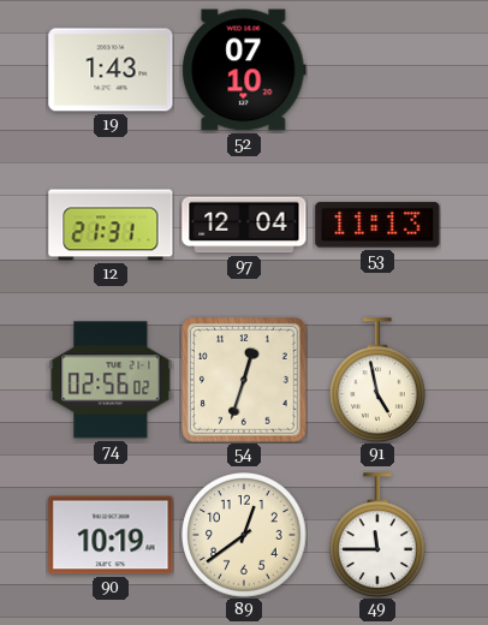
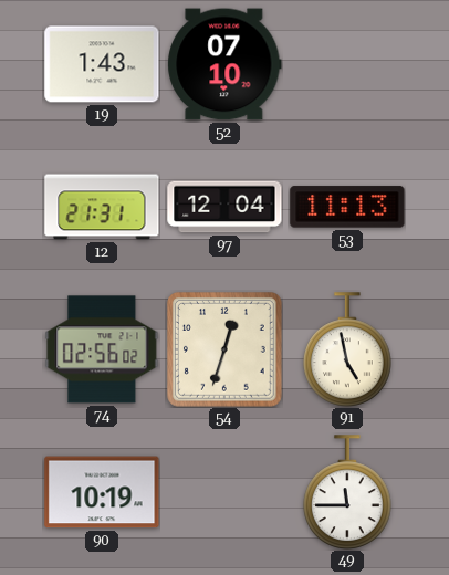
89: 12:39 -> none
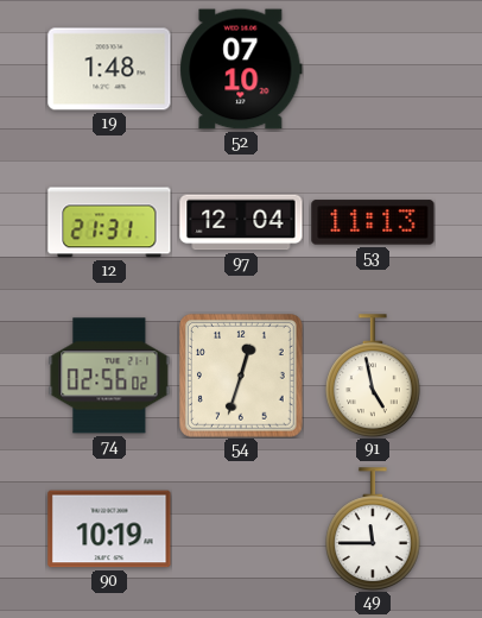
19: 1:43 -> 1:48
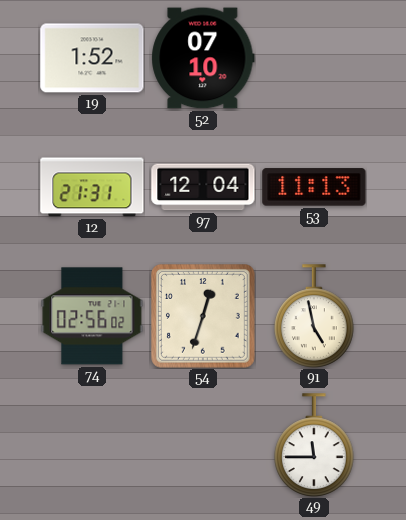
19: 1:48 -> 1:52
90: 10:19 -> none
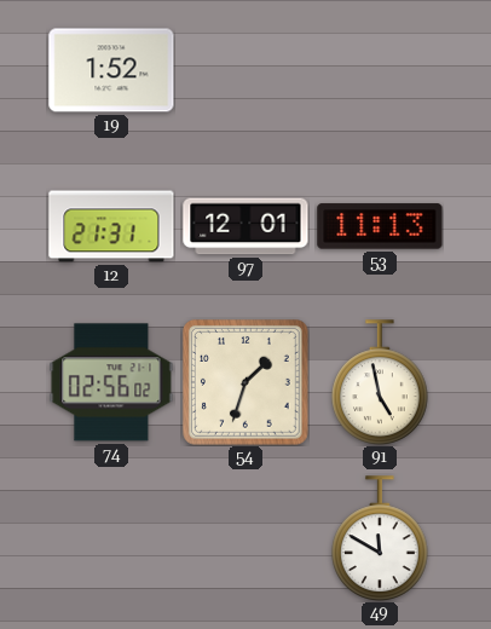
52: 07:10 -> none
97: 12:04 -> 12:01
54: 12:33 -> 1:33
49: 11:45 -> 11:50
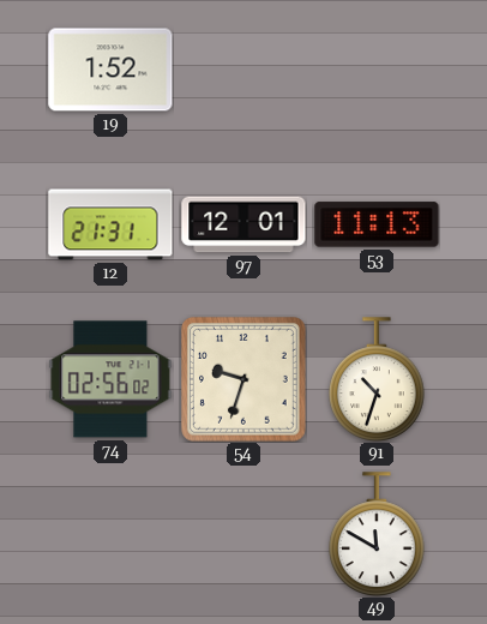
54: 1:33 -> 9:33
91: 4:58 -> 10:33
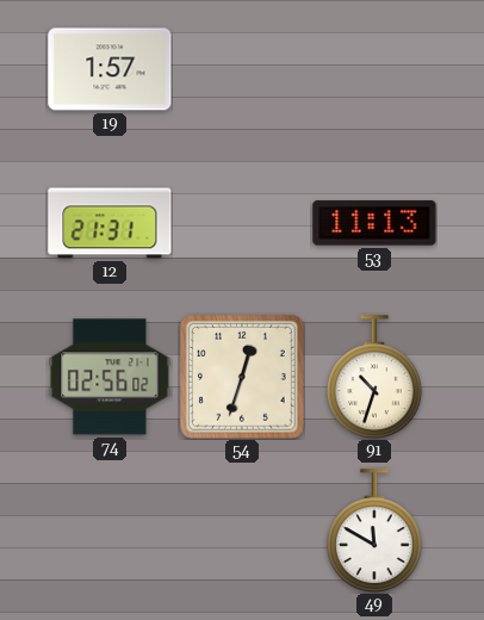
19: 1:52 -> 1:57
97: 12:01 -> none
54: 9:33 -> 12:33
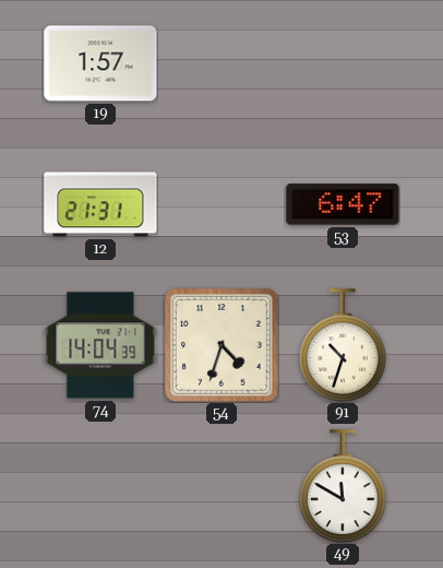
53: 11:13 -> 6:47
74: 02:56 -> 14:04
54: 12:33 -> 4:33
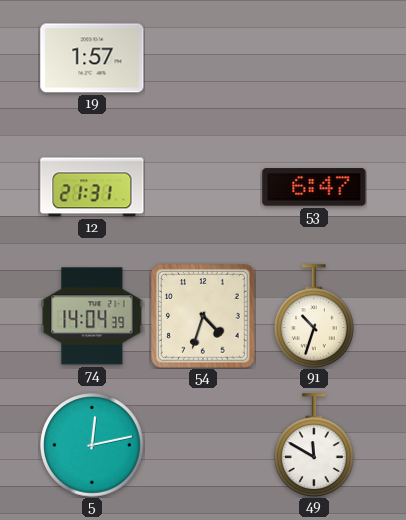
5: none -> 12:13
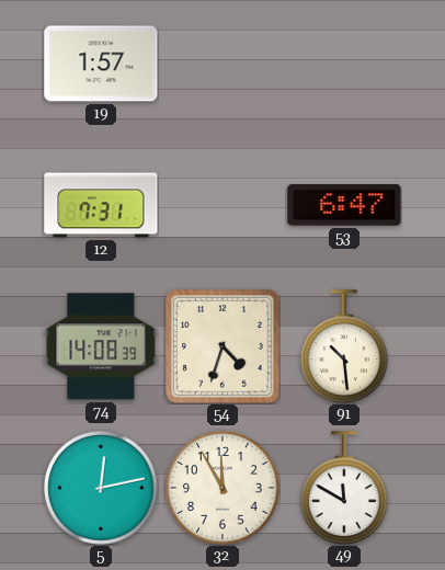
12: 21:31 -> 7:31
74: 14:04 -> 14:08
91: 10:33 -> 10:29
32: none -> 11:55
